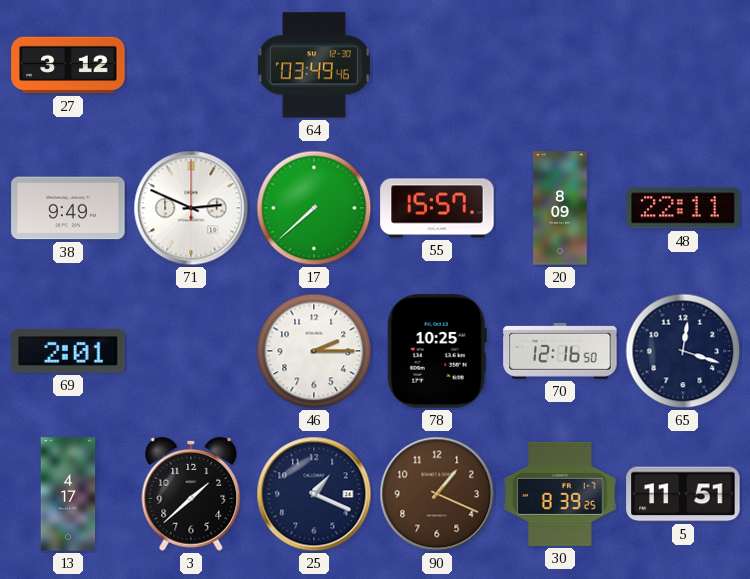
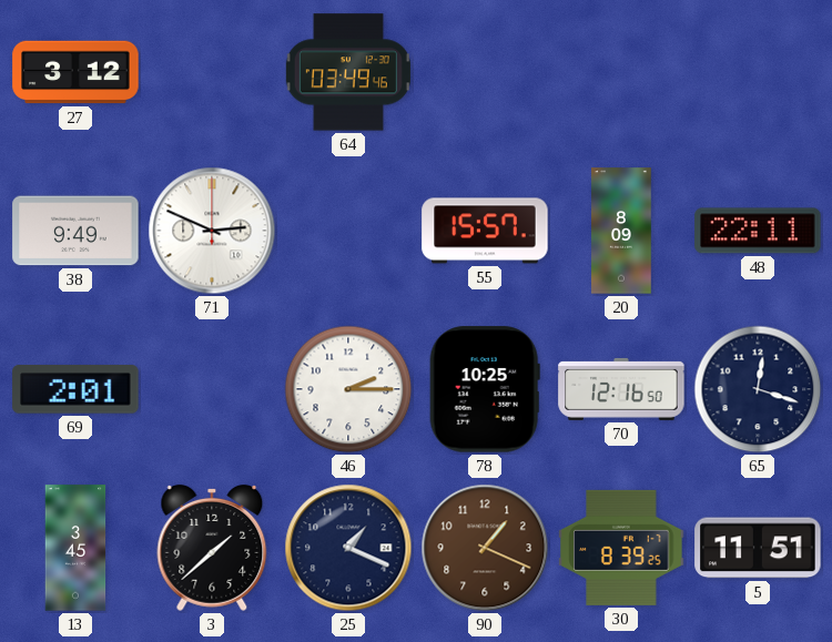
17: 7:38 -> none
13: 4:17 -> 3:45
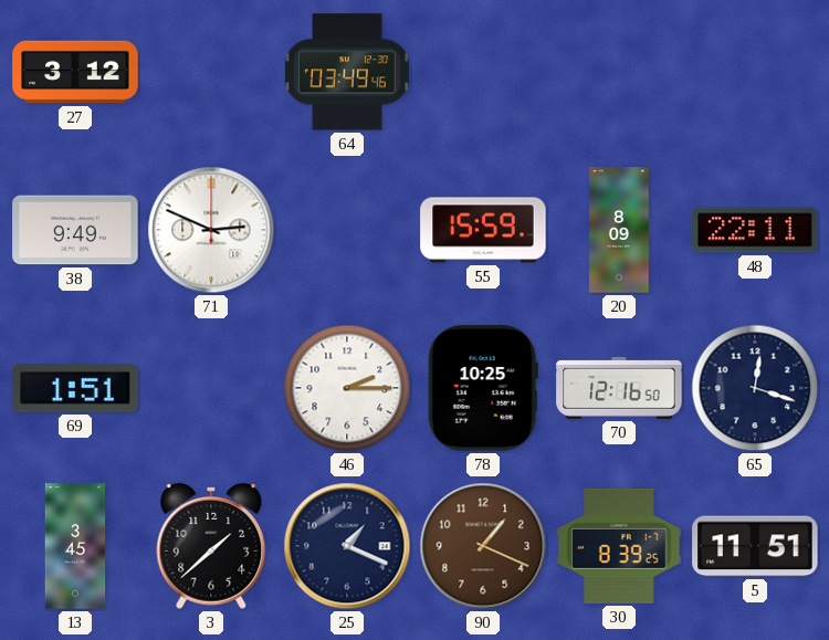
55: 15:57 -> 15:59
69: 2:01 -> 1:51
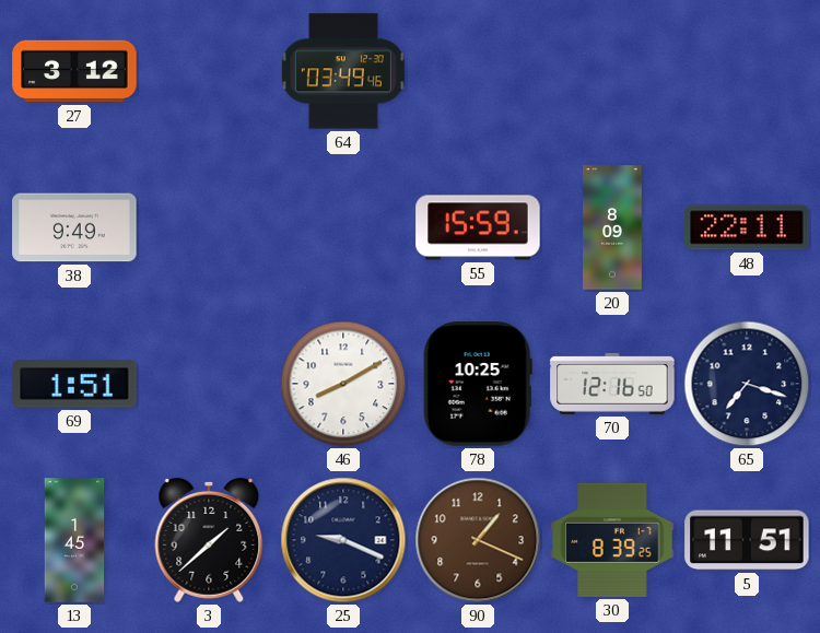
71: 2:49 -> none
46: 2:15 -> 8:10
65: 12:18 -> 7:18
13: 3:45 -> 1:45
25: 1:19 -> 9:19
